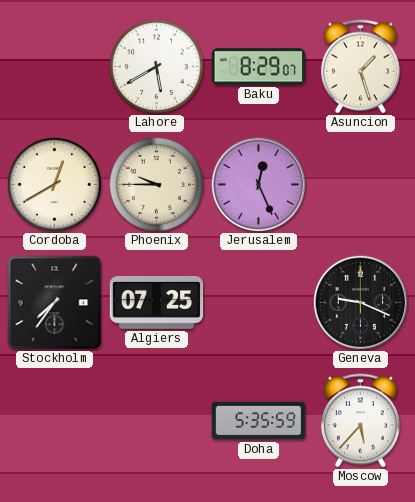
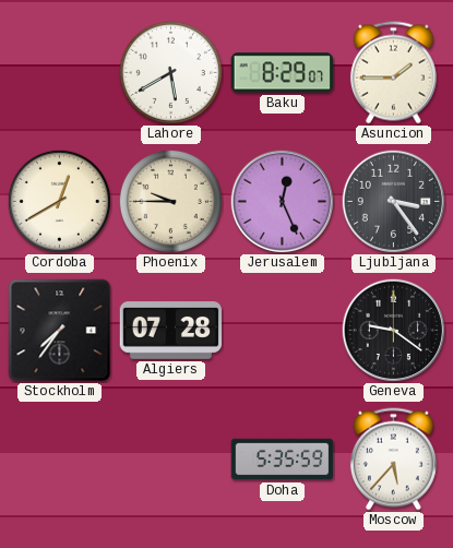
Asuncion: 1:27 -> 1:45
Ljubljana: none -> 3:24
Algiers: 07:25 -> 07:28
Geneva: 9:19 -> 9:21
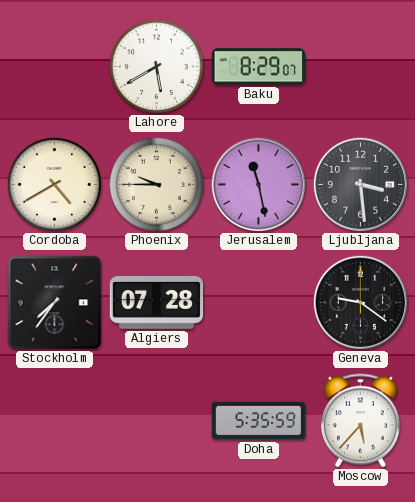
Asuncion: 1:45 -> none
Cordoba: 12:40 -> 4:40
Jerusalem: 12:26 -> 11:28
Ljubljana: 3:24 -> 3:29
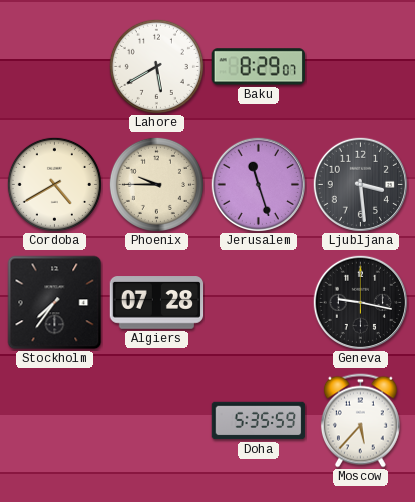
Jerusalem: 11:28 -> 11:27
Geneva: 9:21 -> 9:17
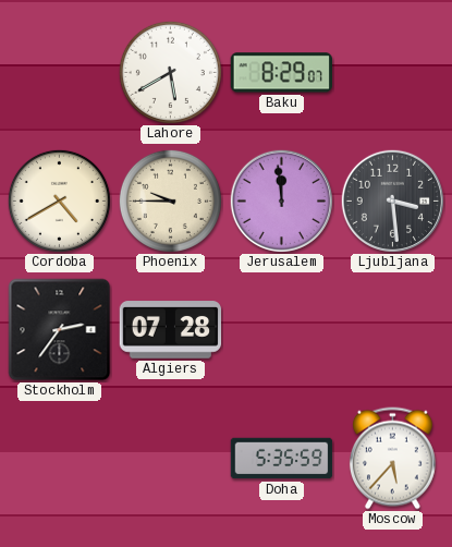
Jerusalem: 11:27 -> 11:59
Stockholm: 7:36 -> 2:36
Geneva: 9:17 -> none
